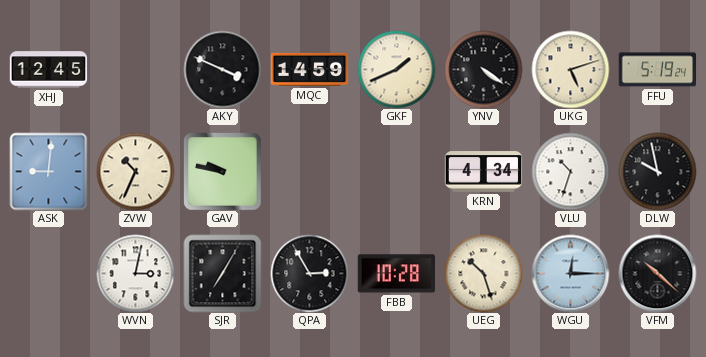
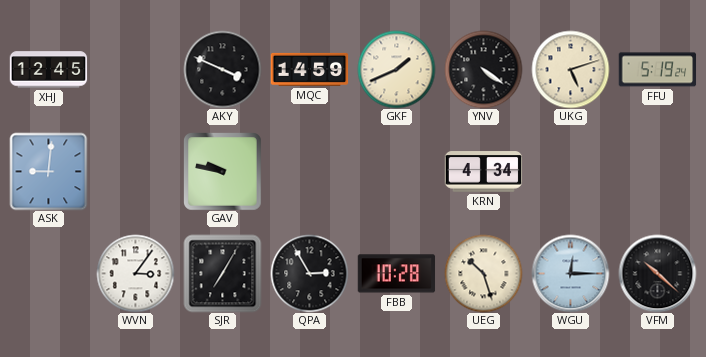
ZVW: 10:34 -> none
VLU: 10:33 -> none
DLW: 9:58 -> none
WVN: 3:02 -> 3:06
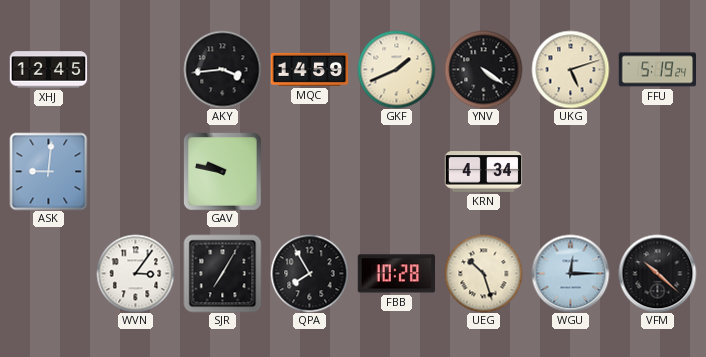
AKY: 3:49 -> 3:44
QPA: 2:55 -> 7:55
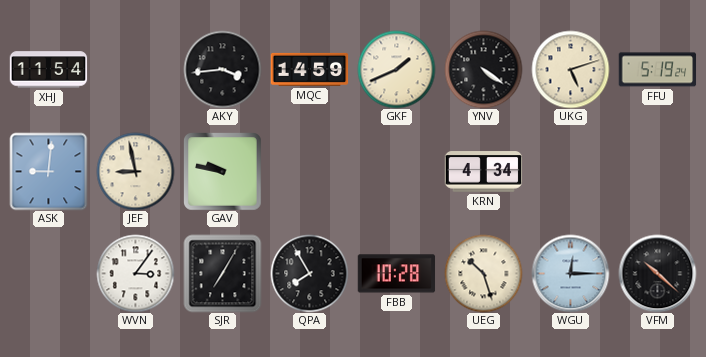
XHJ: 12:45 -> 11:54
JEF: none -> 8:58
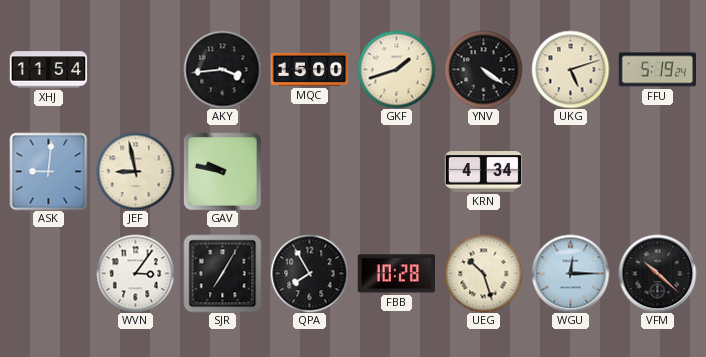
MQC: 14:59 -> 15:00
GKF: 1:41 -> 1:42
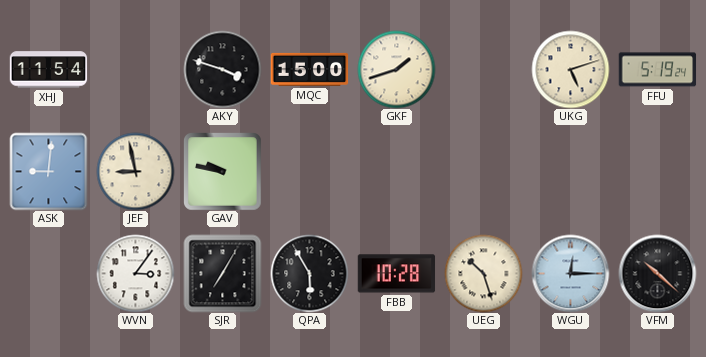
AKY: 3:44 -> 3:48
YNV: 4:21 -> none
KRN: 4:34 -> none
QPA: 7:55 -> 5:55
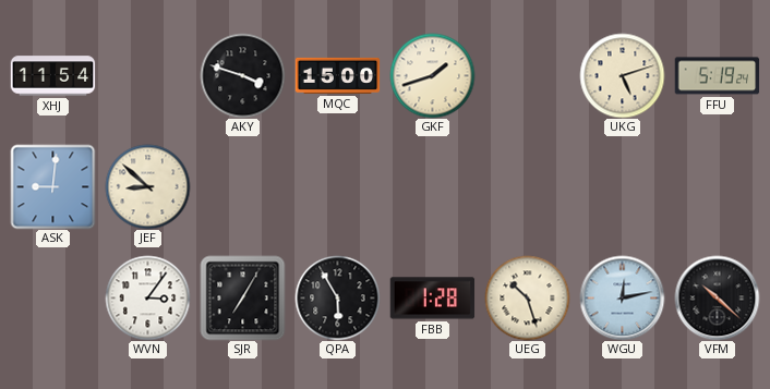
JEF: 8:58 -> 8:52
GAV: 9:47 -> none
FBB: 10:28 -> 1:28
WGU: 12:15 -> 12:13
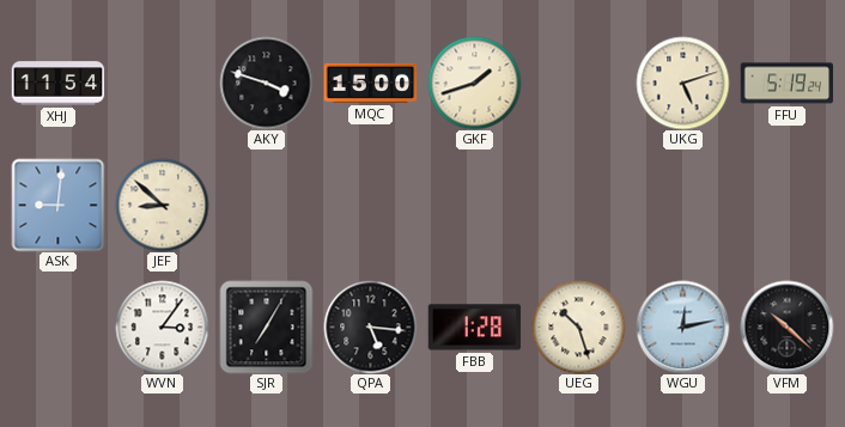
QPA: 5:55 -> 5:16
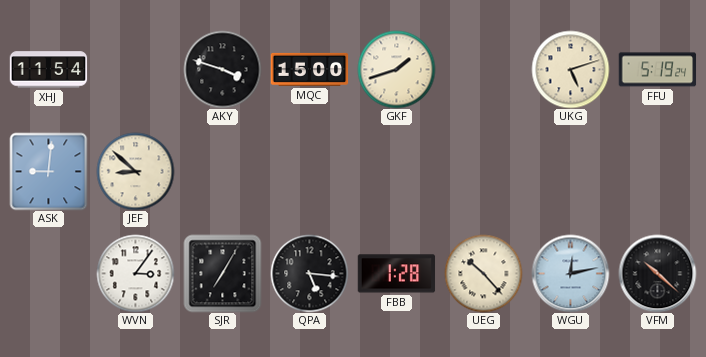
UEG: 10:27 -> 10:23
